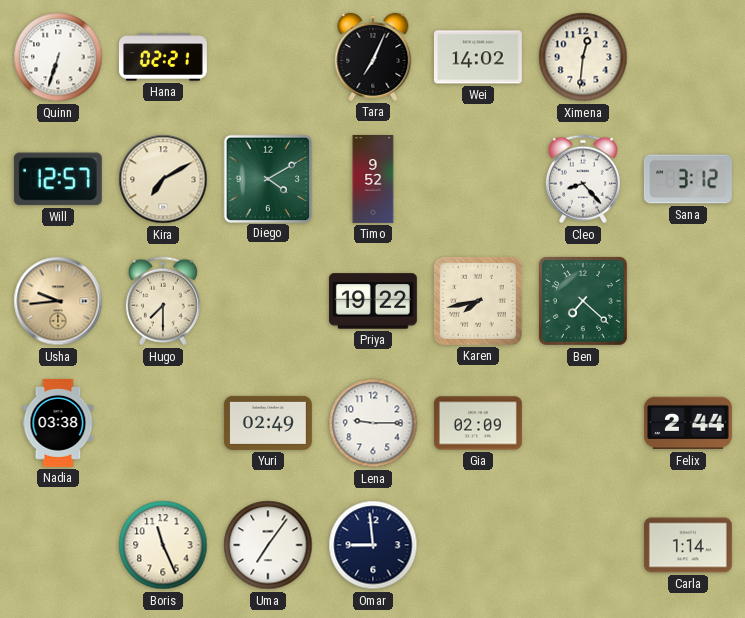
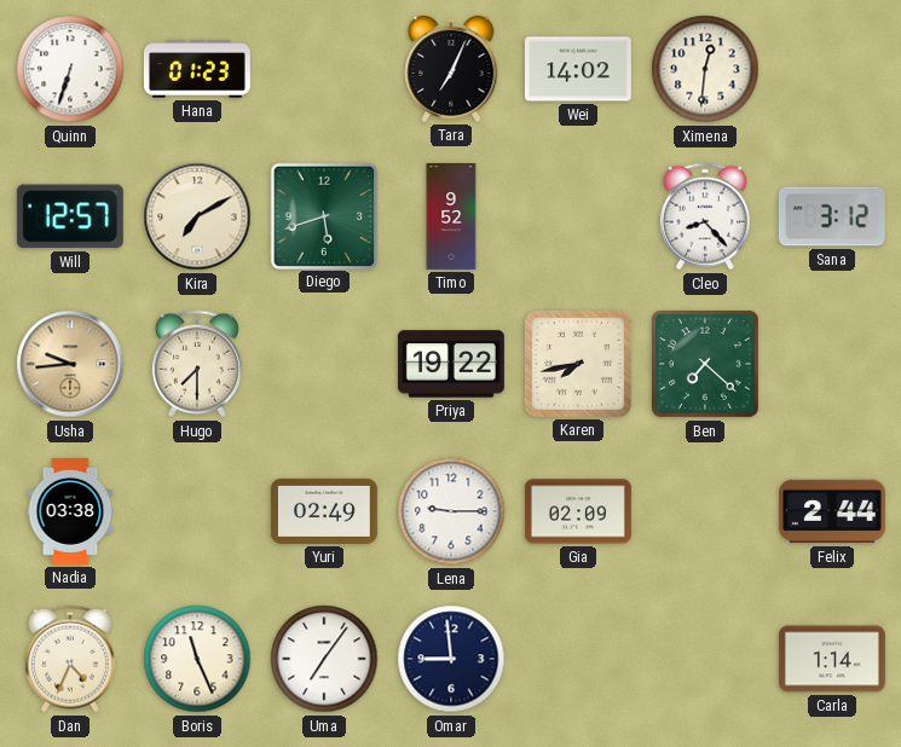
Hana: 02:21 -> 01:23
Diego: 4:10 -> 5:42
Dan: none -> 4:34
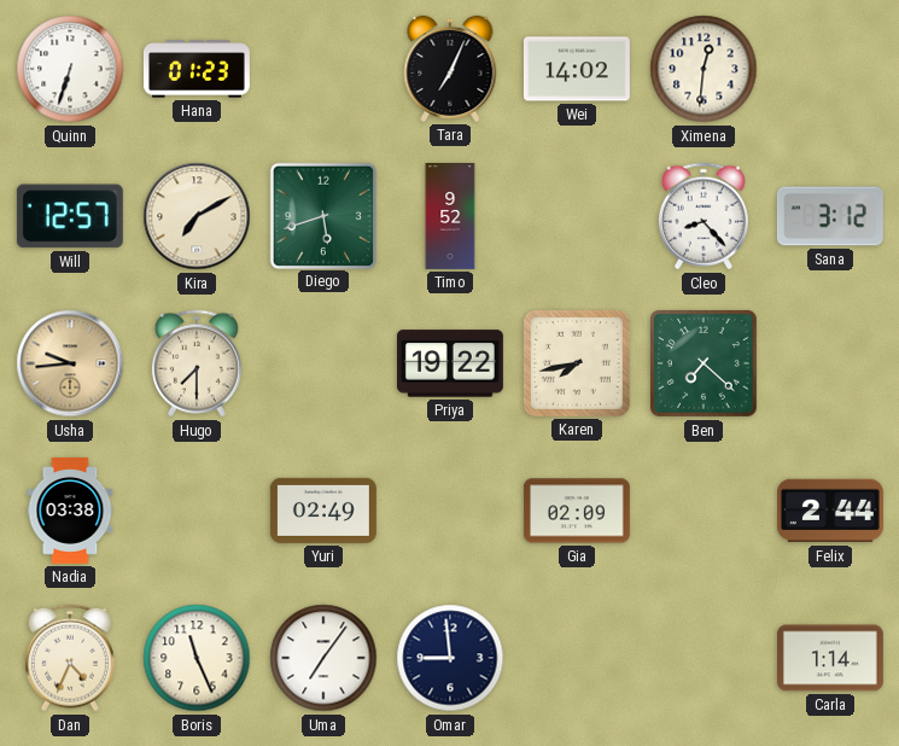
Lena: 9:15 -> none
